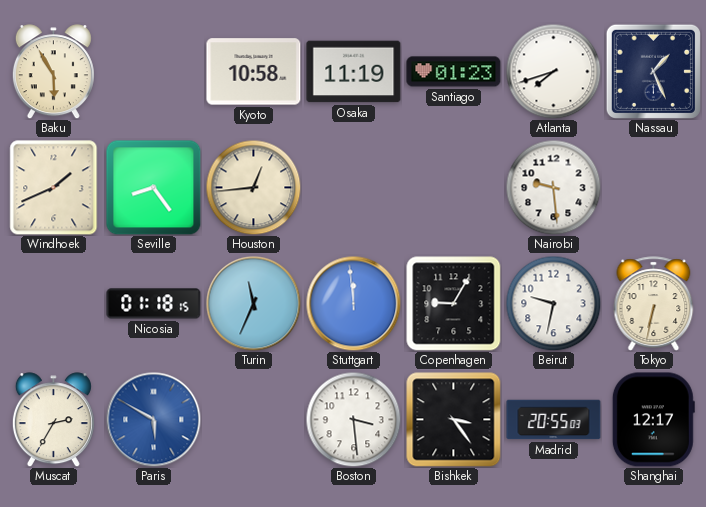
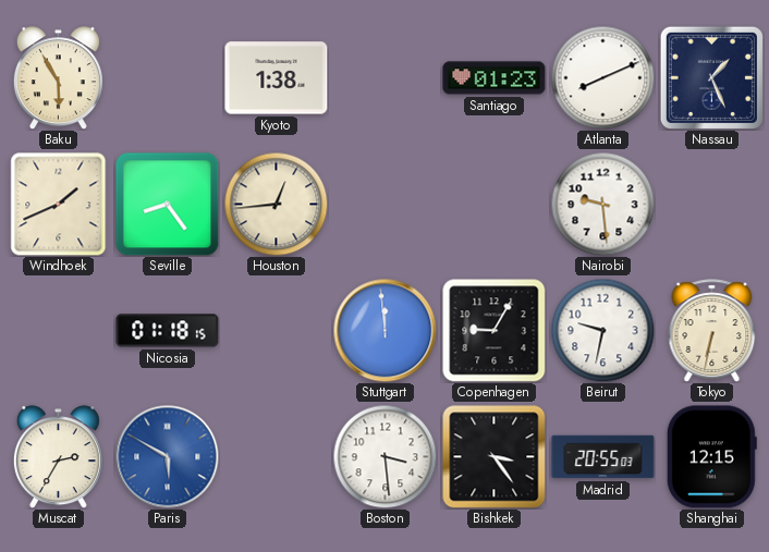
Kyoto: 10:58 -> 1:38
Osaka: 11:19 -> none
Atlanta: 7:42 -> 8:11
Turin: 11:34 -> none
Shanghai: 12:17 -> 12:15
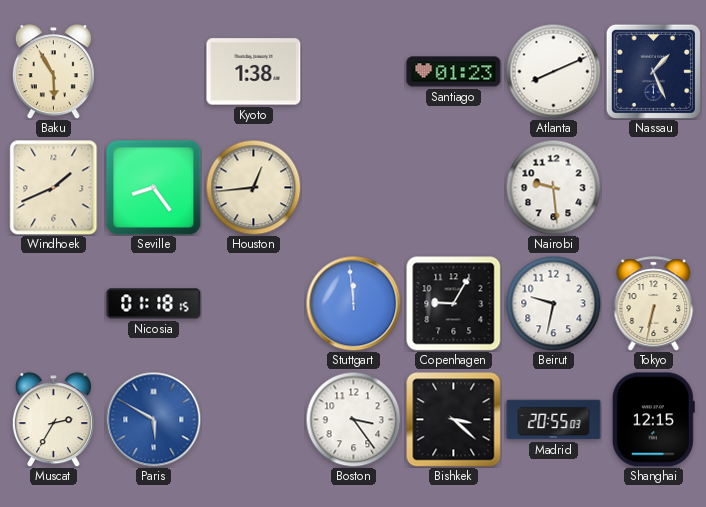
Boston: 3:29 -> 3:24
Bishkek: 3:24 -> 3:22
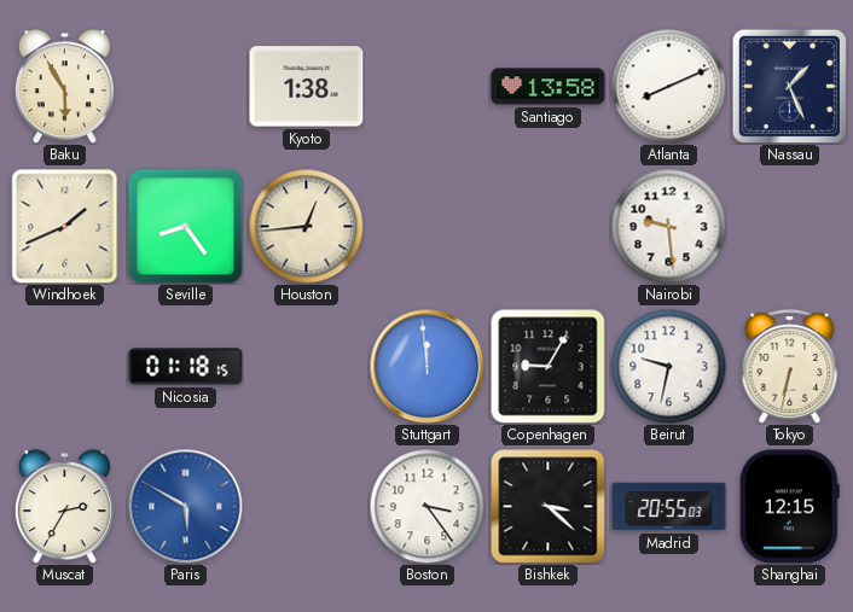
Santiago: 01:23 -> 13:58
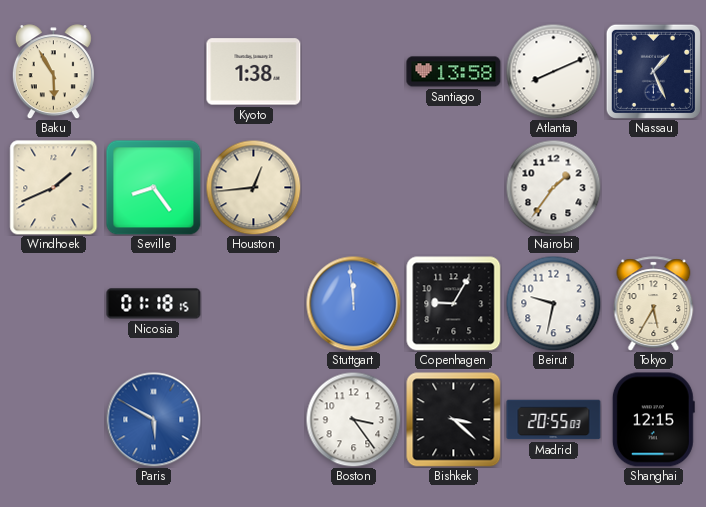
Nairobi: 9:29 -> 1:36
Tokyo: 6:32 -> 5:35
Muscat: 2:35 -> none
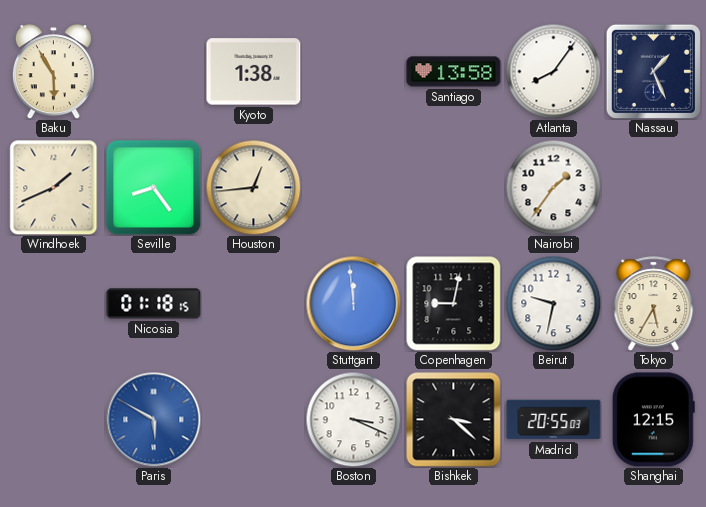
Atlanta: 8:11 -> 8:06
Copenhagen: 9:05 -> 9:02
Boston: 3:24 -> 3:19
